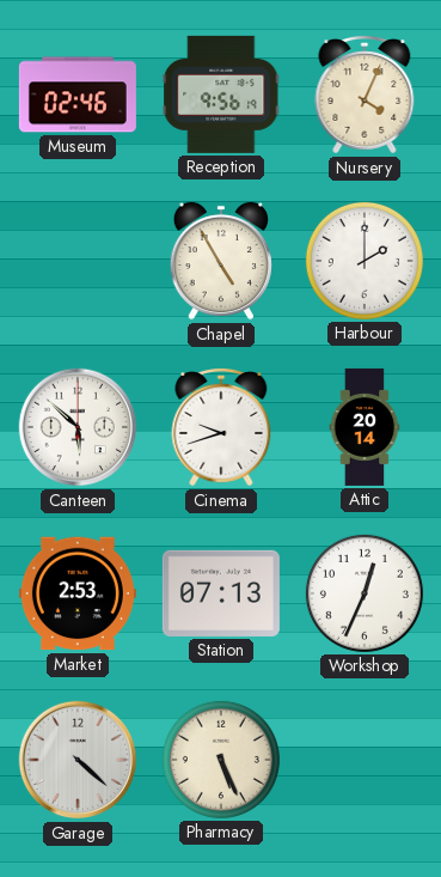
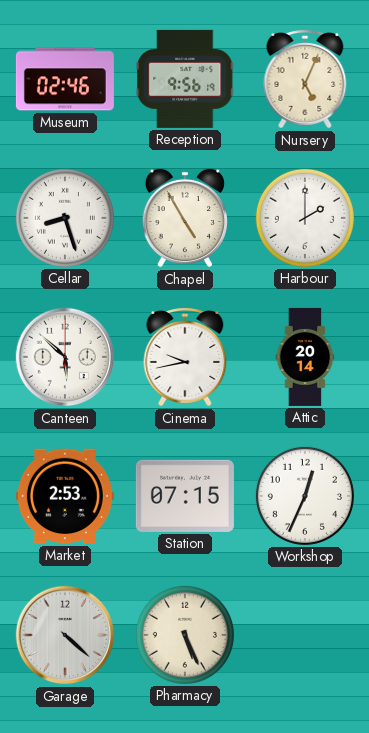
Nursery: 4:04 -> 5:04
Cellar: none -> 8:27
Cinema: 9:42 -> 9:43
Station: 07:13 -> 07:15
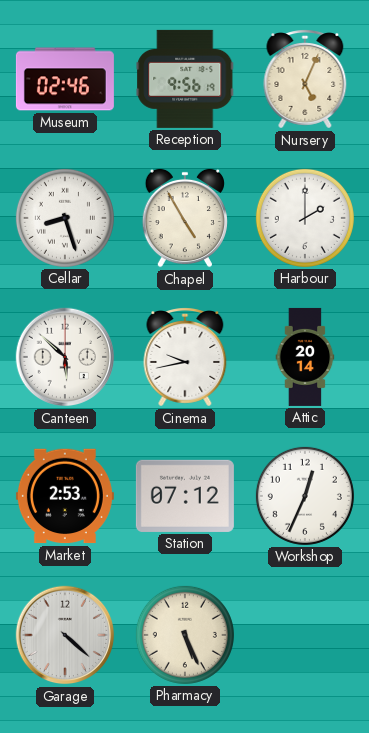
Station: 07:15 -> 07:12
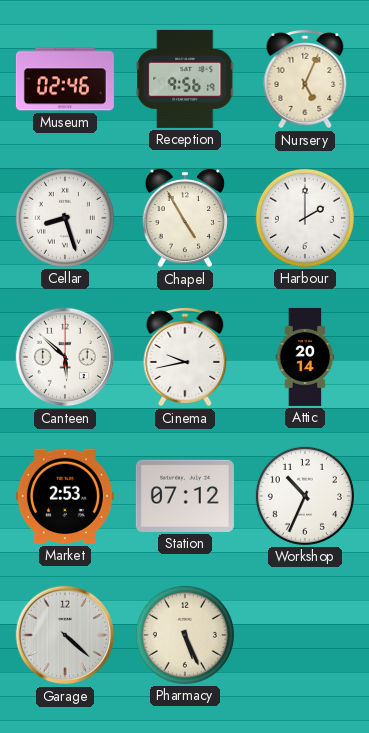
Workshop: 12:34 -> 10:34
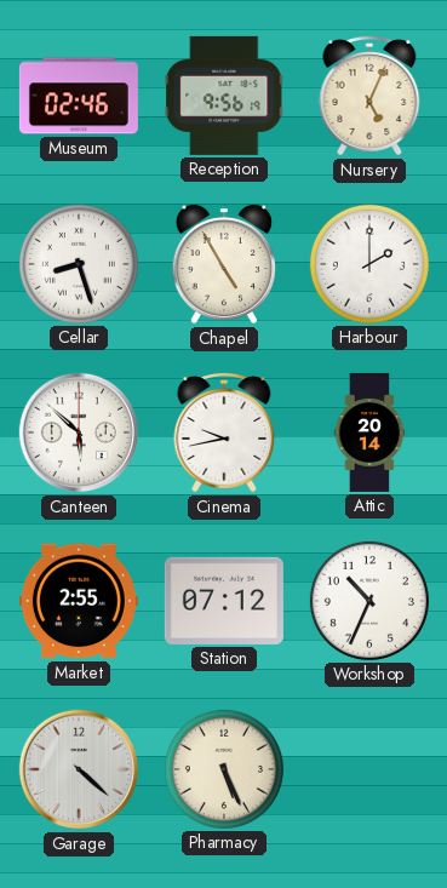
Market: 2:53 -> 2:55
